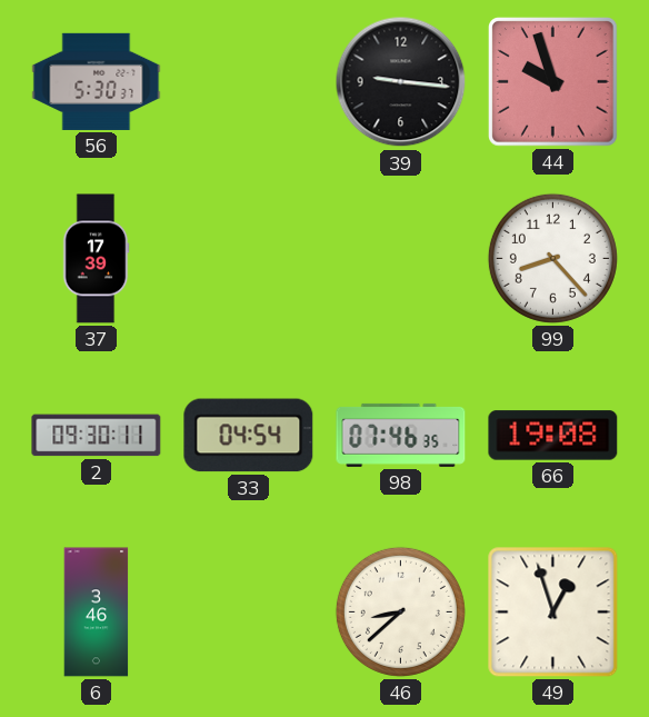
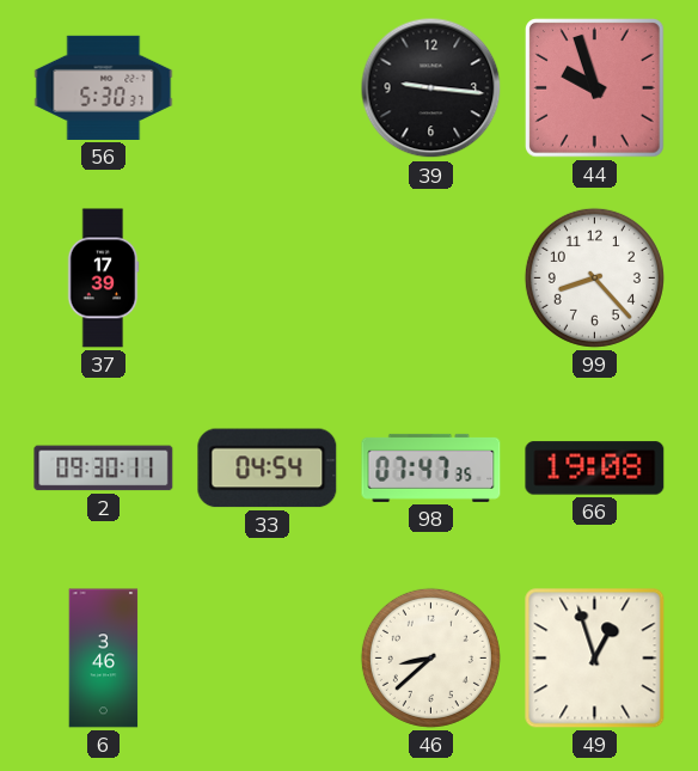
98: 07:46 -> 07:47
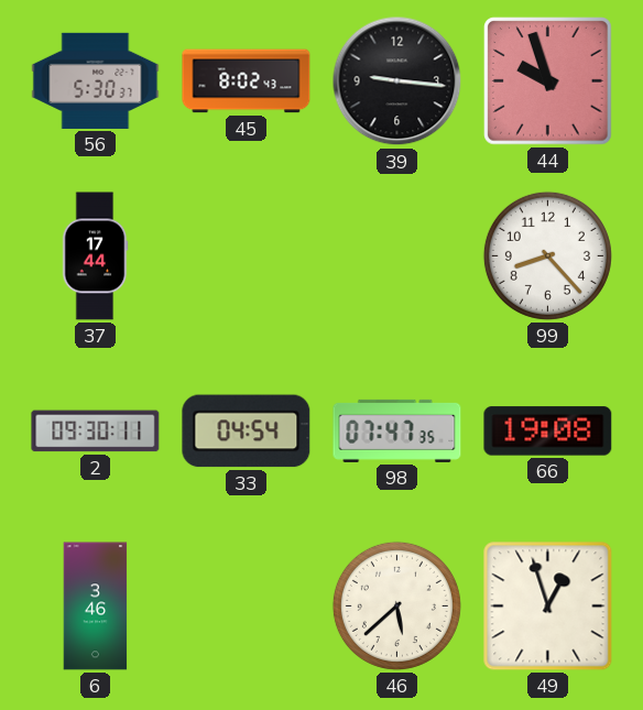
45: none -> 8:02
37: 17:39 -> 17:44
46: 8:38 -> 5:38
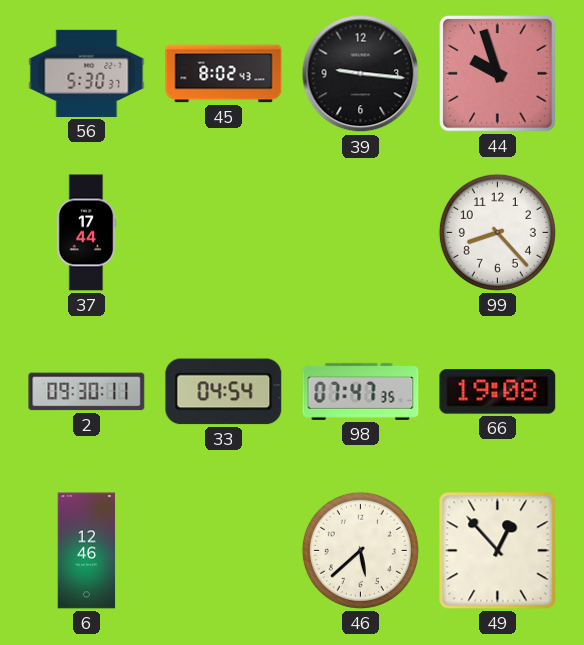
6: 3:46 -> 12:46
49: 12:57 -> 12:53
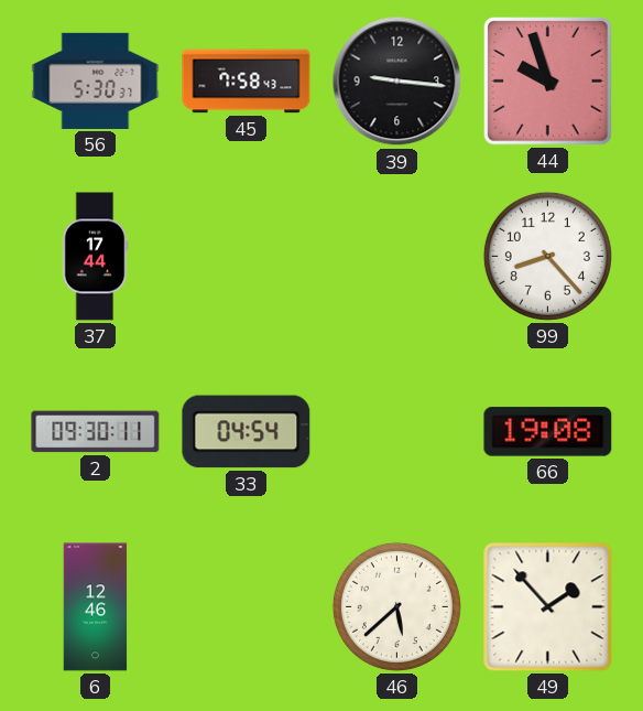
45: 8:02 -> 7:58
98: 07:47 -> none
49: 12:53 -> 1:53
